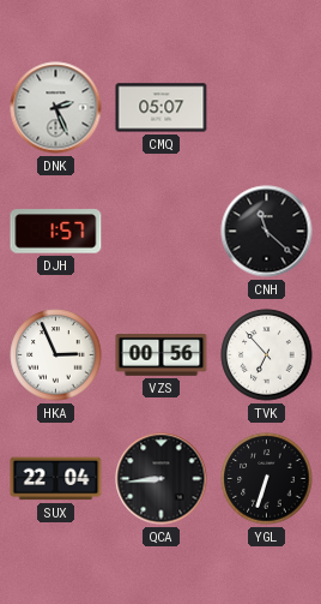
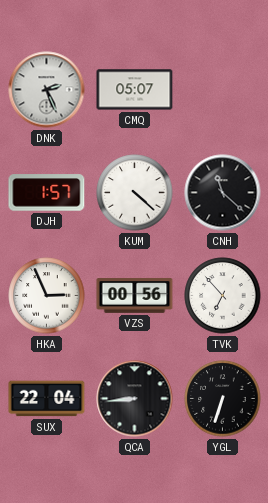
KUM: none -> 4:22
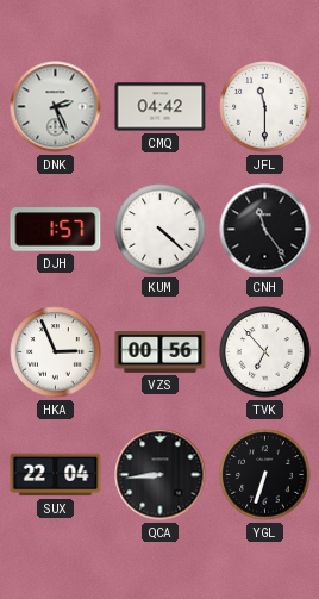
CMQ: 05:07 -> 04:42
JFL: none -> 11:30
CNH: 11:22 -> 11:24
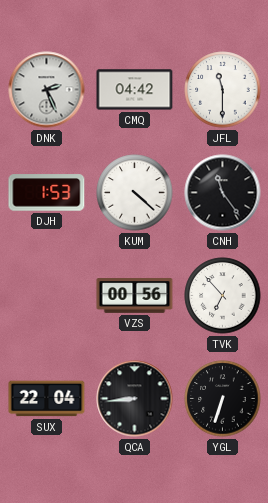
DJH: 1:57 -> 1:53
HKA: 2:56 -> none
